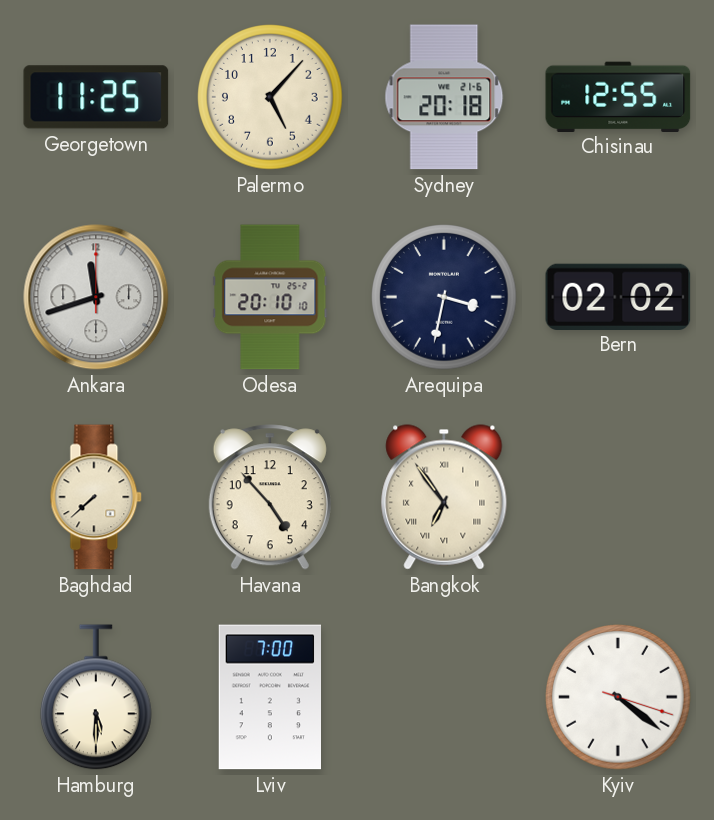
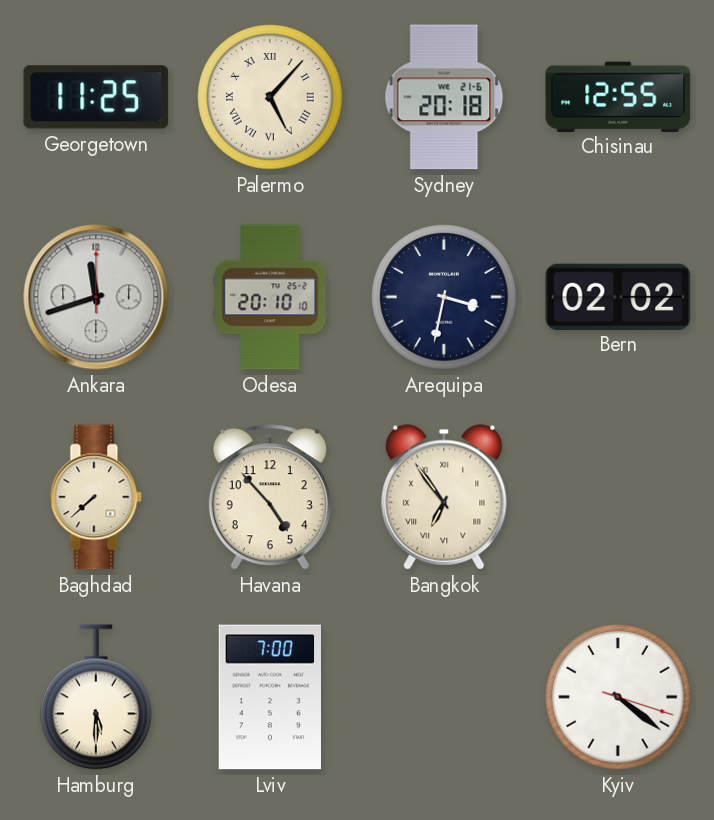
Palermo numerals: Arabic -> Roman
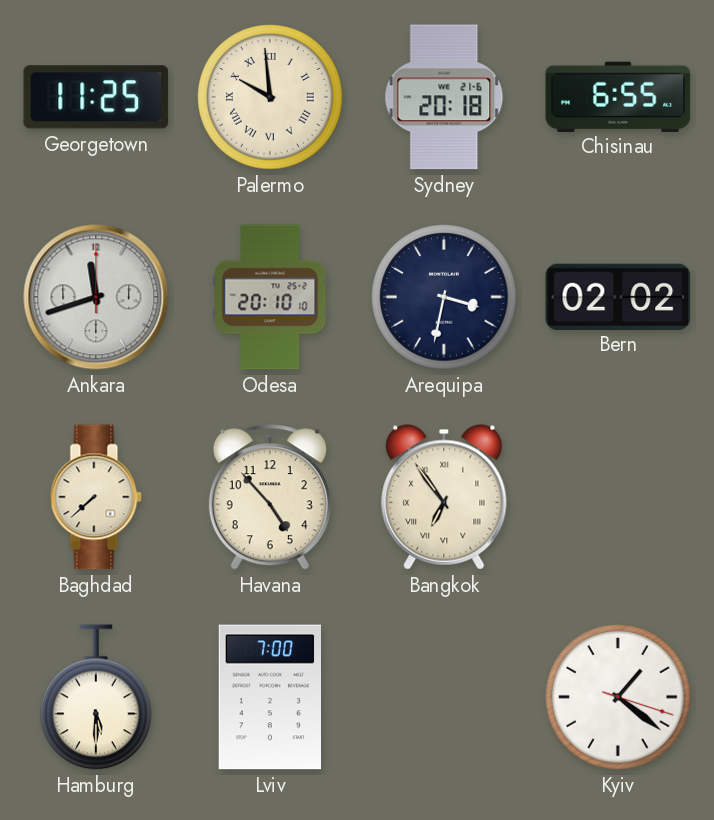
Palermo: 5:07 -> 9:59
Chisinau: 12:55 -> 6:55
Kyiv: 4:21 -> 1:21
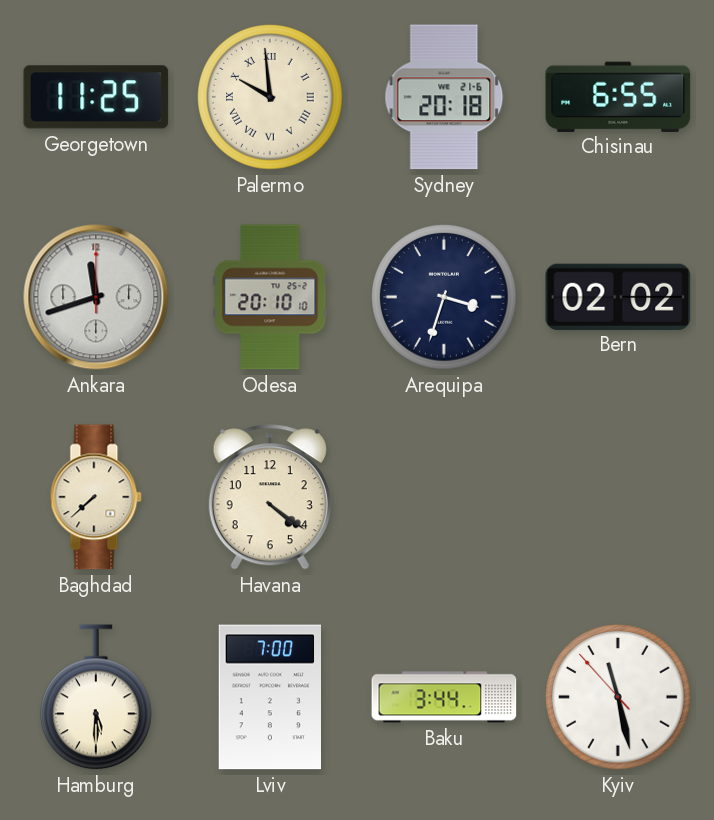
Arequipa: 3:32 -> 3:33
Havana: 4:53 -> 4:21
Bangkok: 6:54 -> none
Baku: none -> 3:44
Kyiv: 1:21 -> 11:27
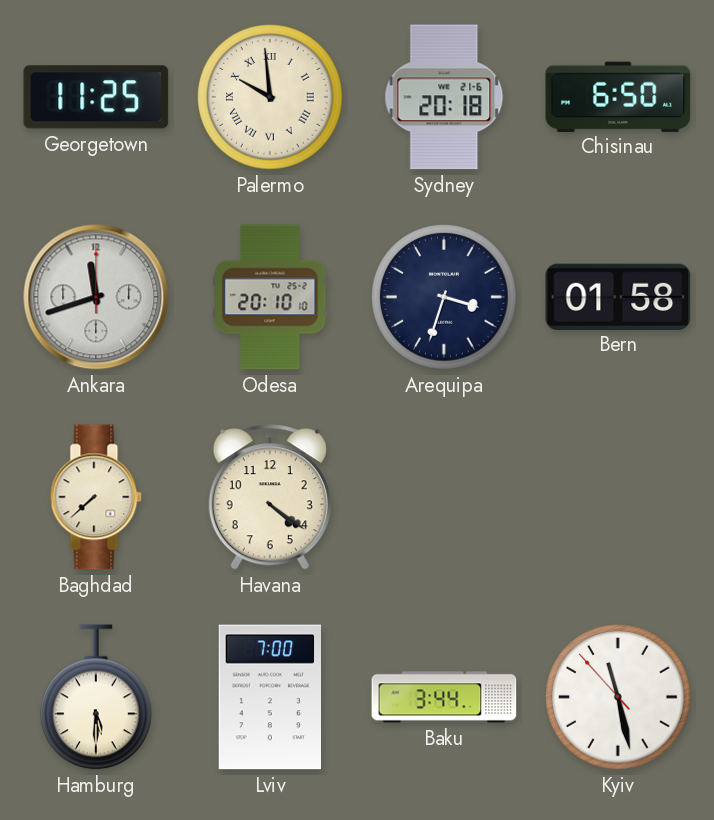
Chisinau: 6:55 -> 6:50
Bern: 02:02 -> 01:58
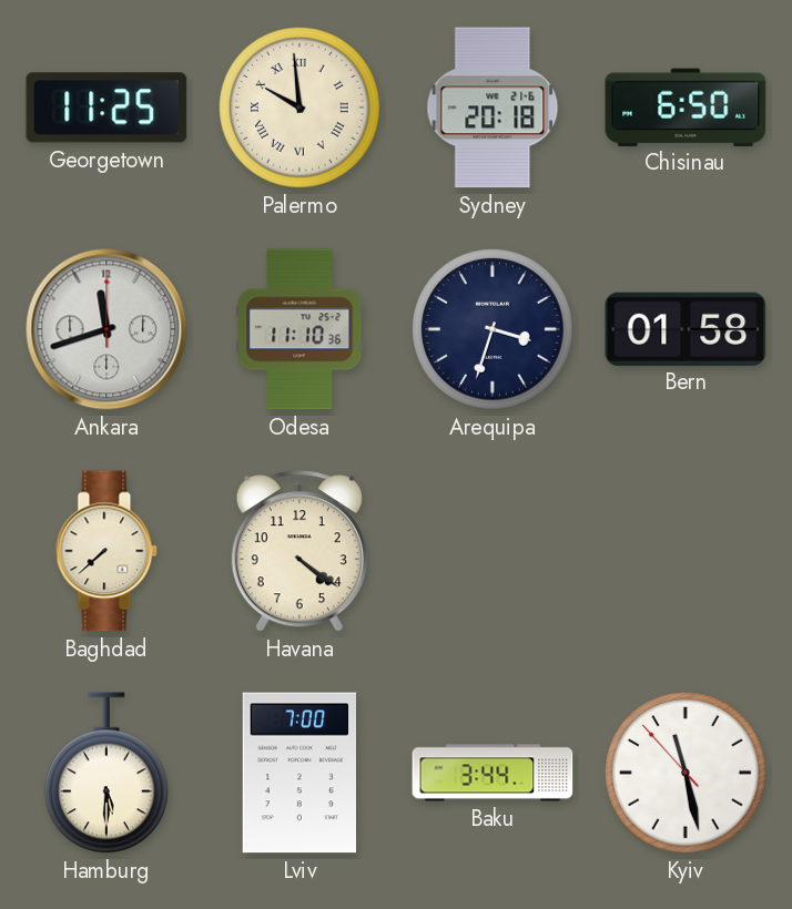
Odesa: 20:10 -> 11:10
